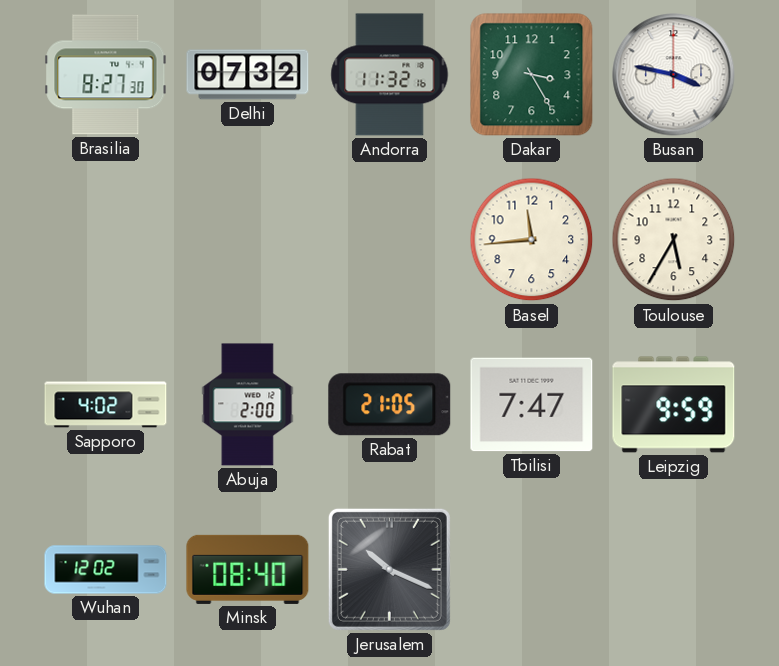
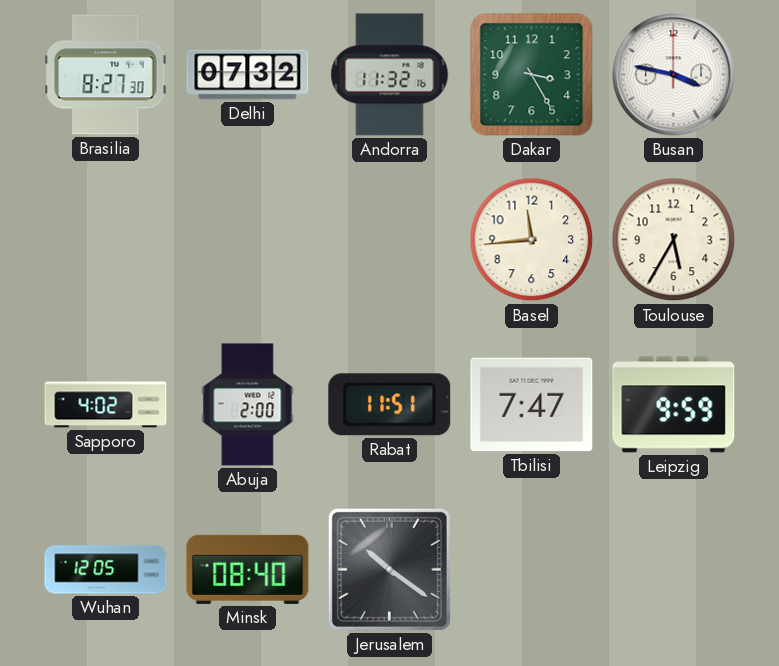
Rabat: 21:05 -> 11:51
Wuhan: 12:02 -> 12:05
Jerusalem: 10:19 -> 10:21
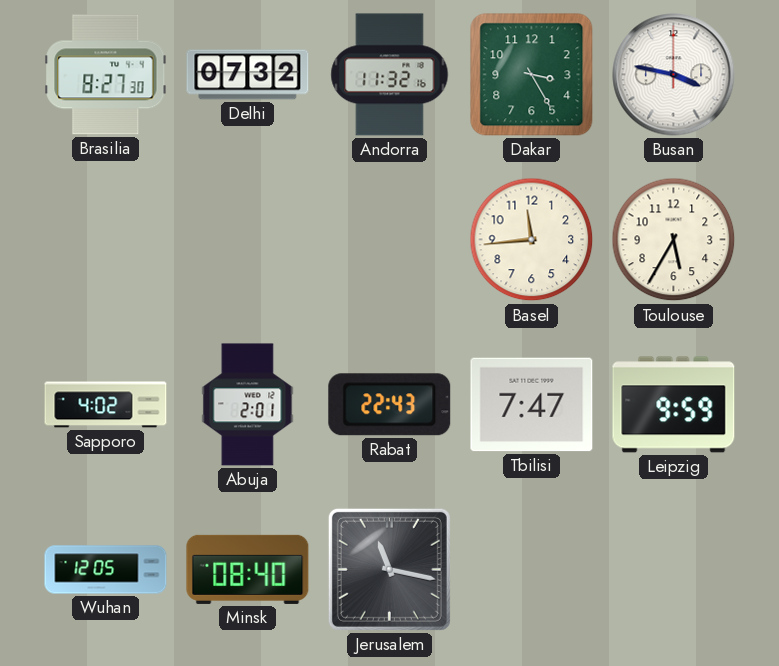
Abuja: 2:00 -> 2:01
Rabat: 11:51 -> 22:43
Jerusalem: 10:21 -> 11:17
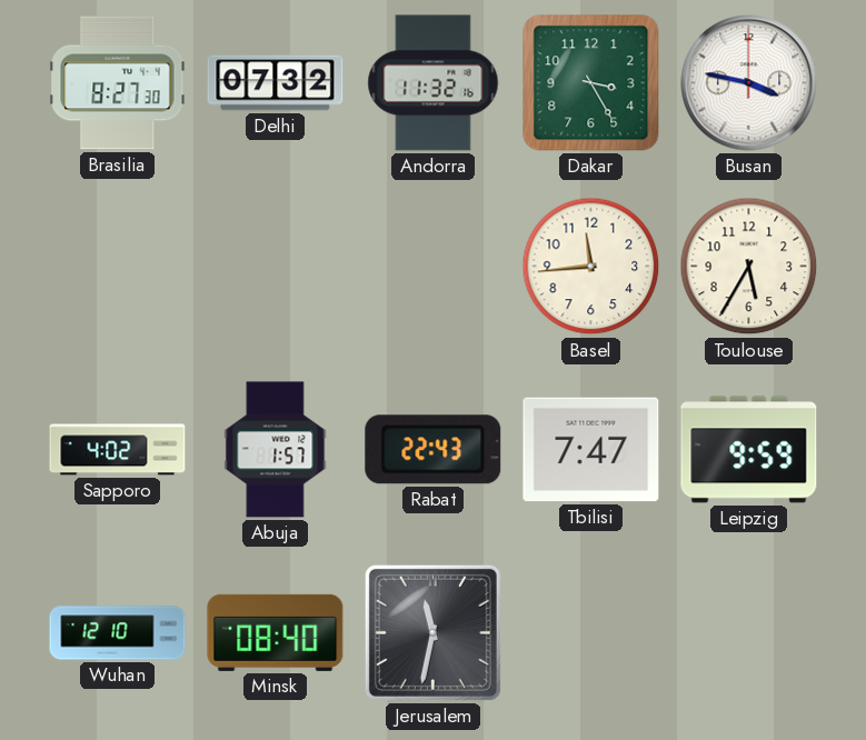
Abuja: 2:01 -> 1:57
Wuhan: 12:05 -> 12:10
Jerusalem: 11:17 -> 11:32
